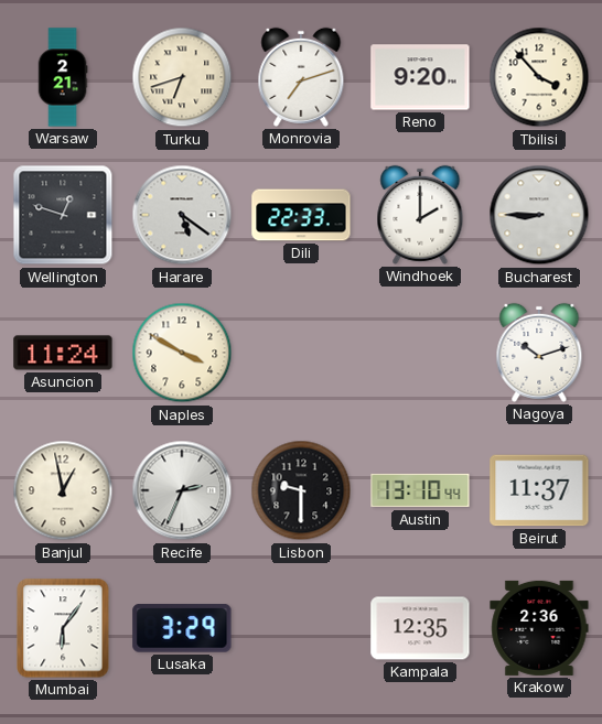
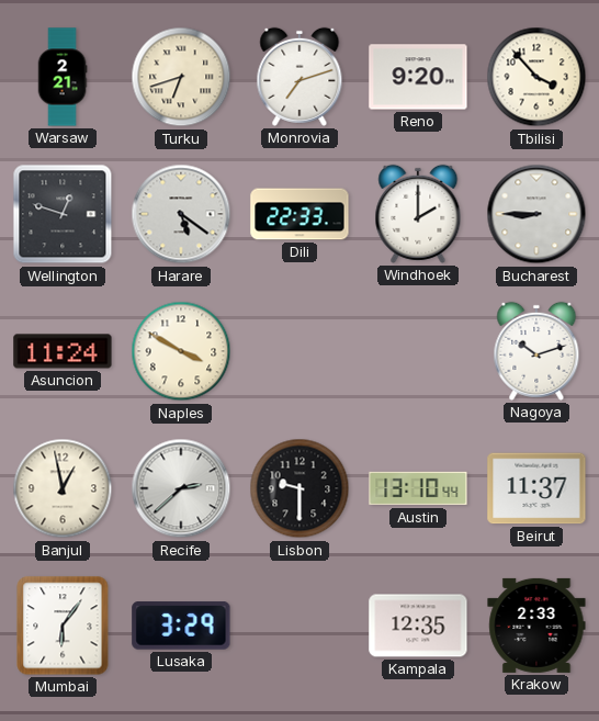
Recife: 2:34 -> 2:38
Krakow: 2:36 -> 2:33
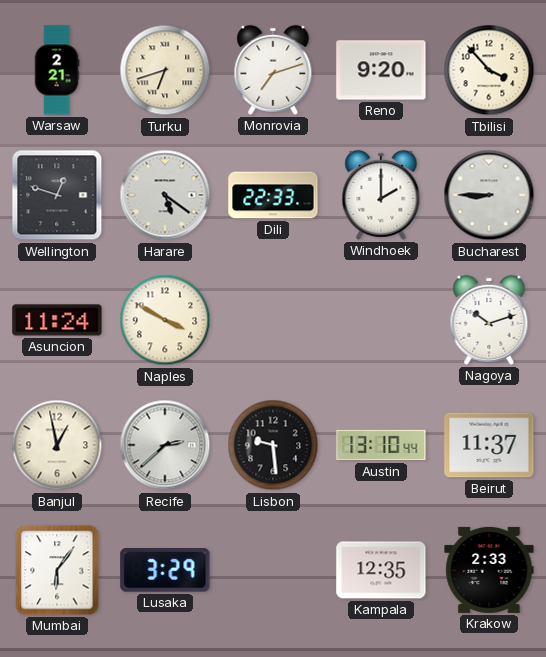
Lisbon: 9:30 -> 9:29
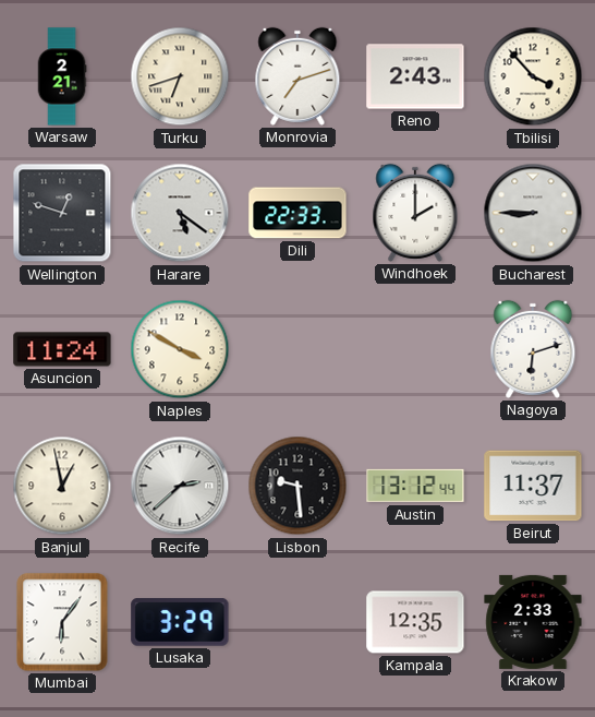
Reno: 9:20 -> 2:43
Nagoya: 10:12 -> 6:12
Austin: 13:10 -> 13:12
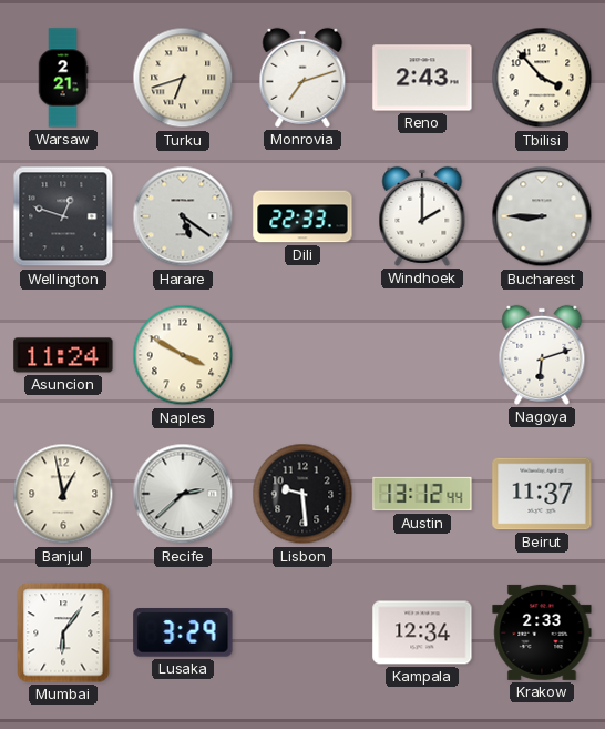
Kampala: 12:35 -> 12:34
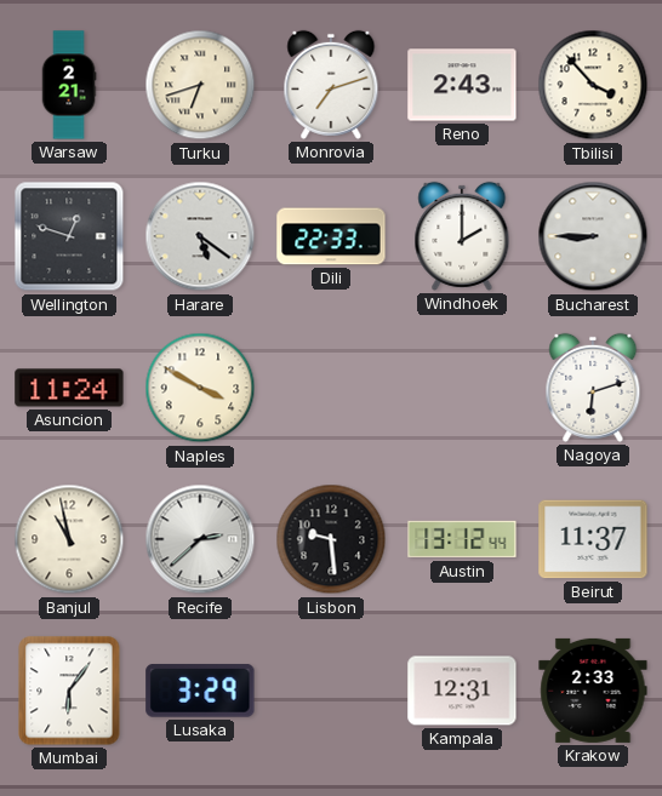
Banjul: 12:58 -> 10:58
Kampala: 12:34 -> 12:31
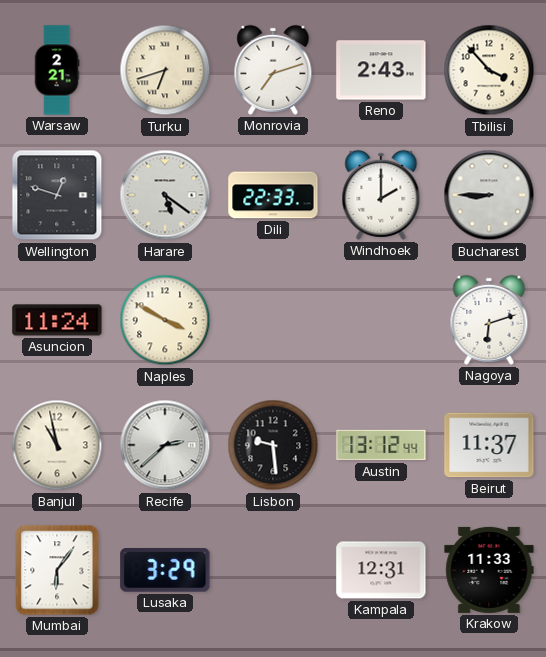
Krakow: 2:33 -> 11:33
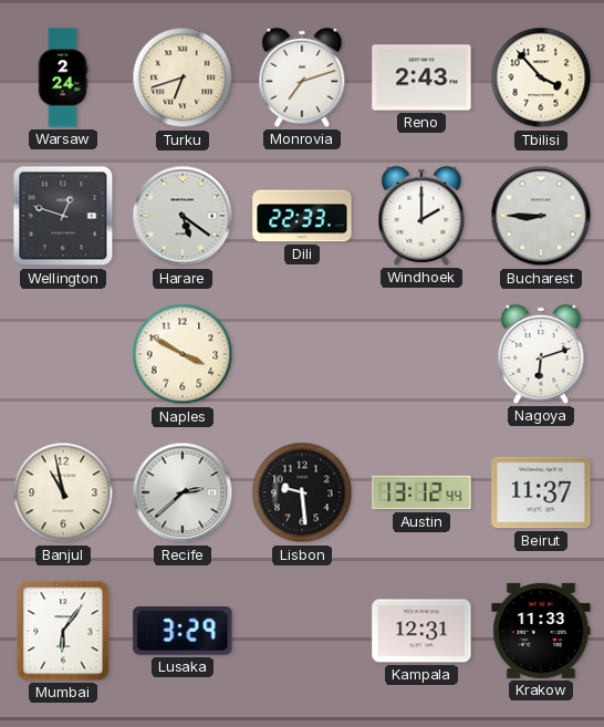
Warsaw: 2:21 -> 2:24
Asuncion: 11:24 -> none
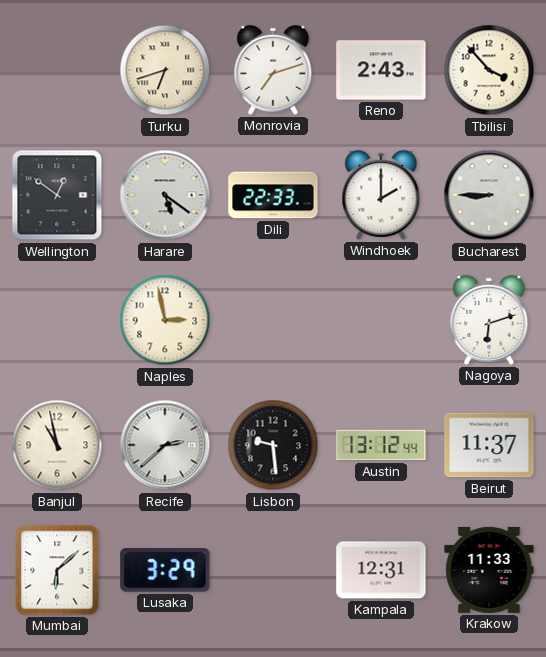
Warsaw: 2:24 -> none
Wellington: 12:48 -> 12:51
Naples: 3:50 -> 2:58
Mumbai: 6:06 -> 6:08
